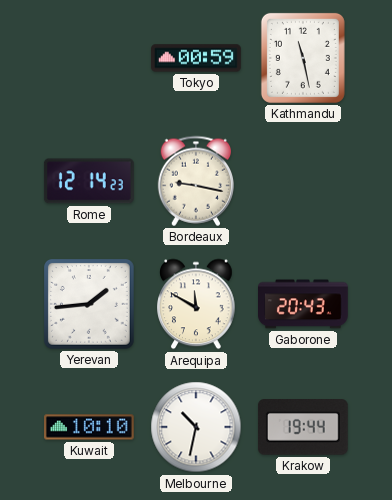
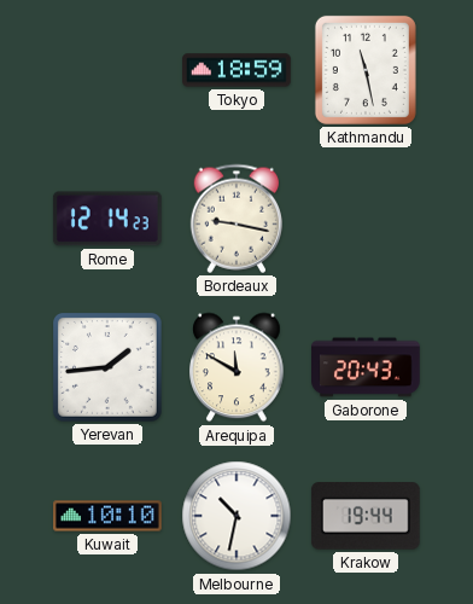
Tokyo: 00:59 -> 18:59
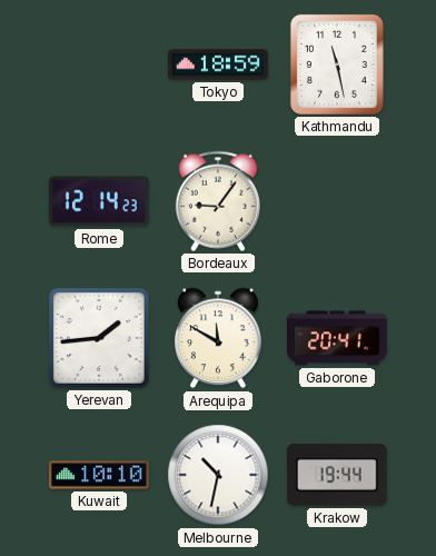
Bordeaux: 9:17 -> 9:06
Gaborone: 20:43 -> 20:41
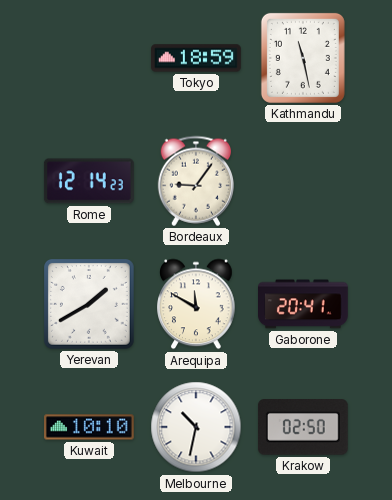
Yerevan: 1:44 -> 1:40
Krakow: 19:44 -> 02:50
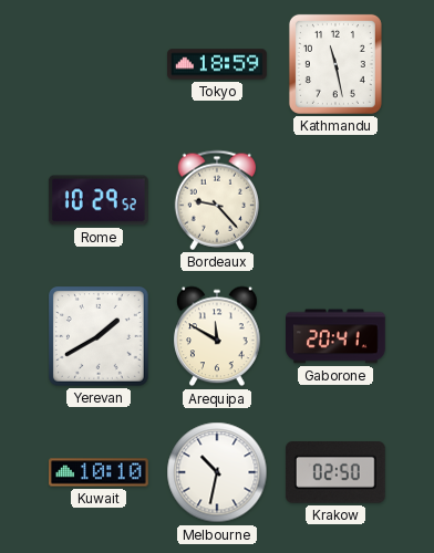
Rome: 12:14 -> 10:29
Bordeaux: 9:06 -> 9:23
